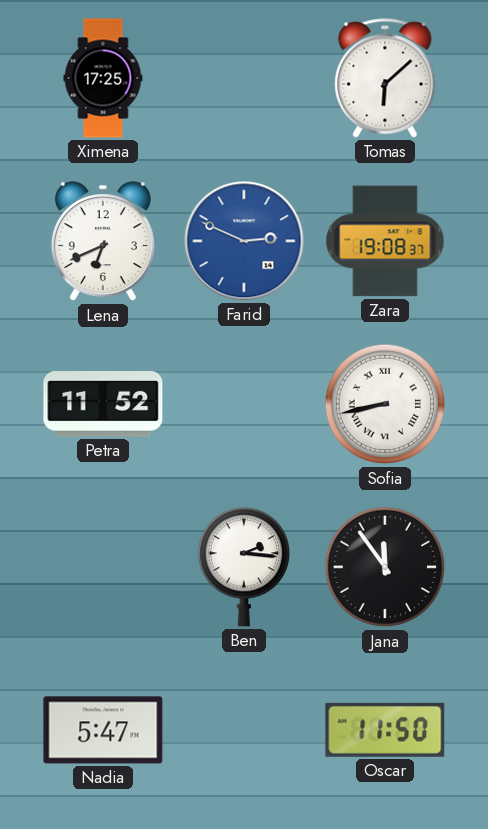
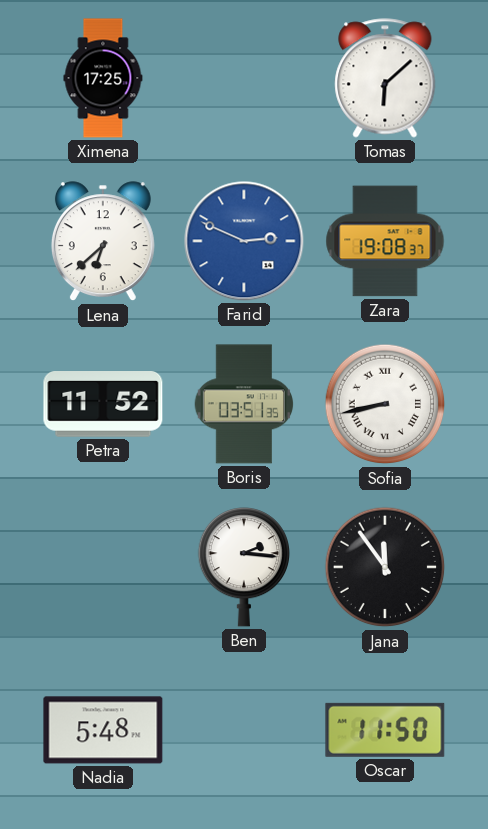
Lena: 6:41 -> 6:38
Boris: none -> 03:51
Nadia: 5:47 -> 5:48
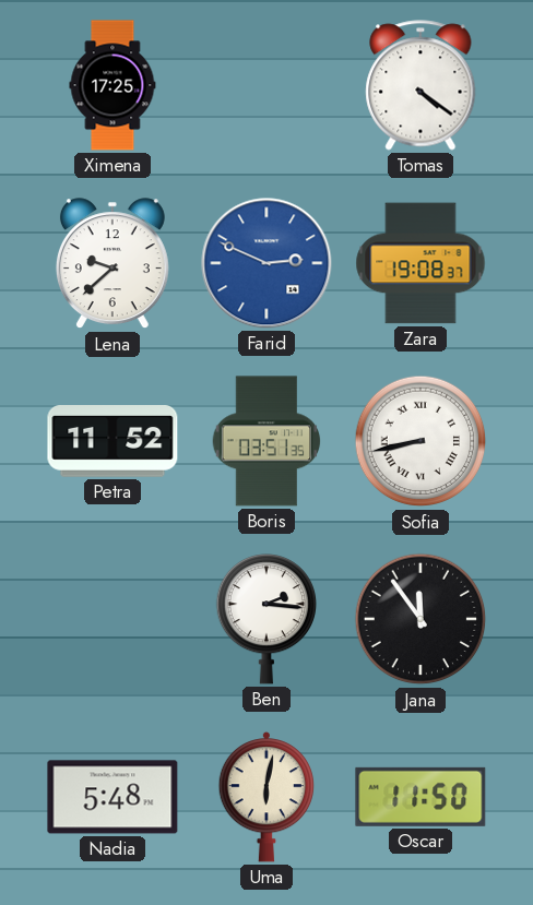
Tomas: 6:08 -> 4:21
Lena: 6:38 -> 9:38
Uma: none -> 6:02
